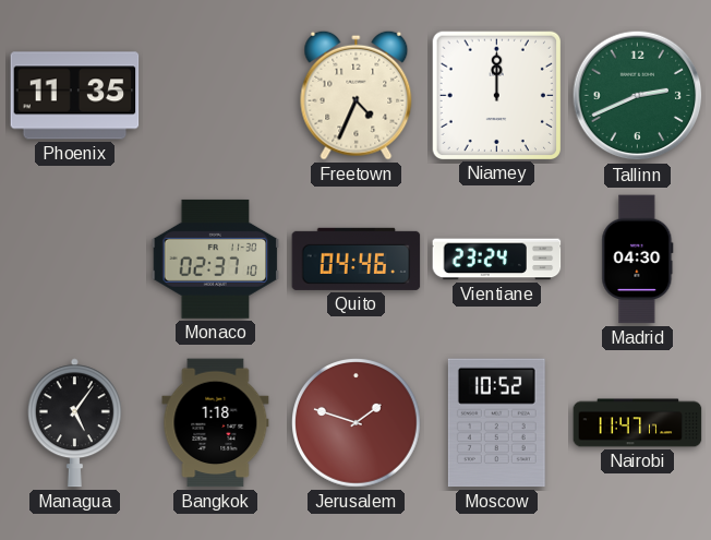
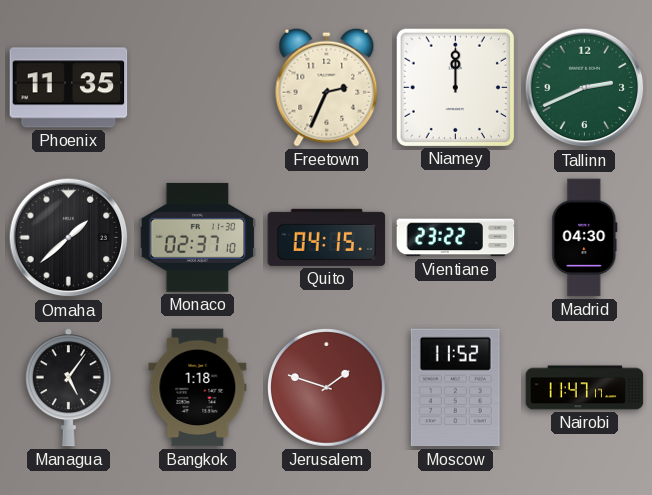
Freetown: 4:34 -> 2:34
Omaha: none -> 1:38
Quito: 04:46 -> 04:15
Vientiane: 23:24 -> 23:22
Moscow: 10:52 -> 11:52
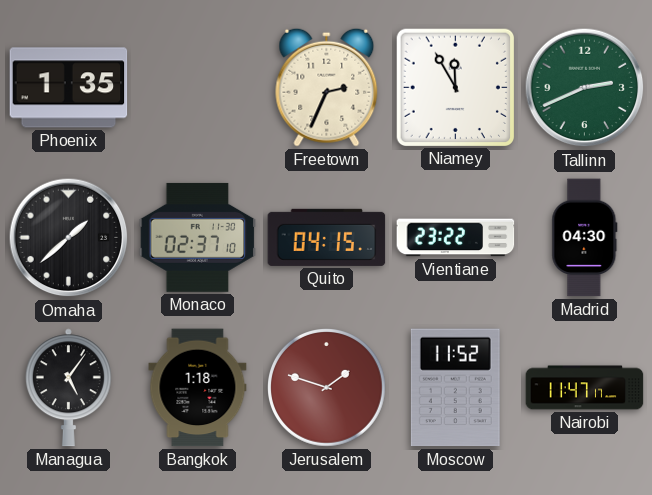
Phoenix: 11:35 -> 1:35
Niamey: 12:00 -> 11:55
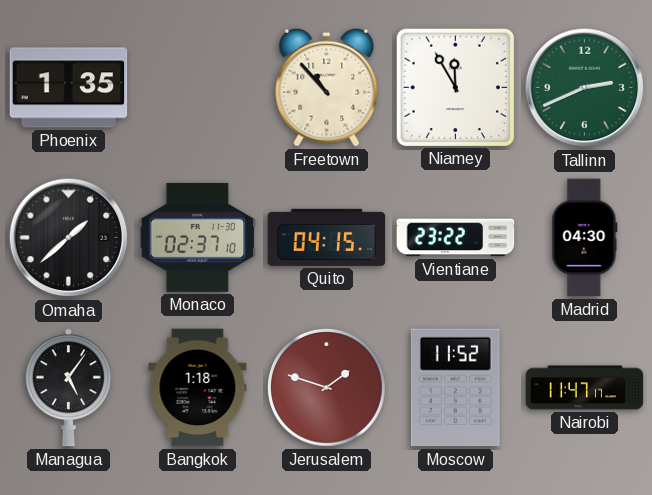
Freetown: 2:34 -> 10:53
